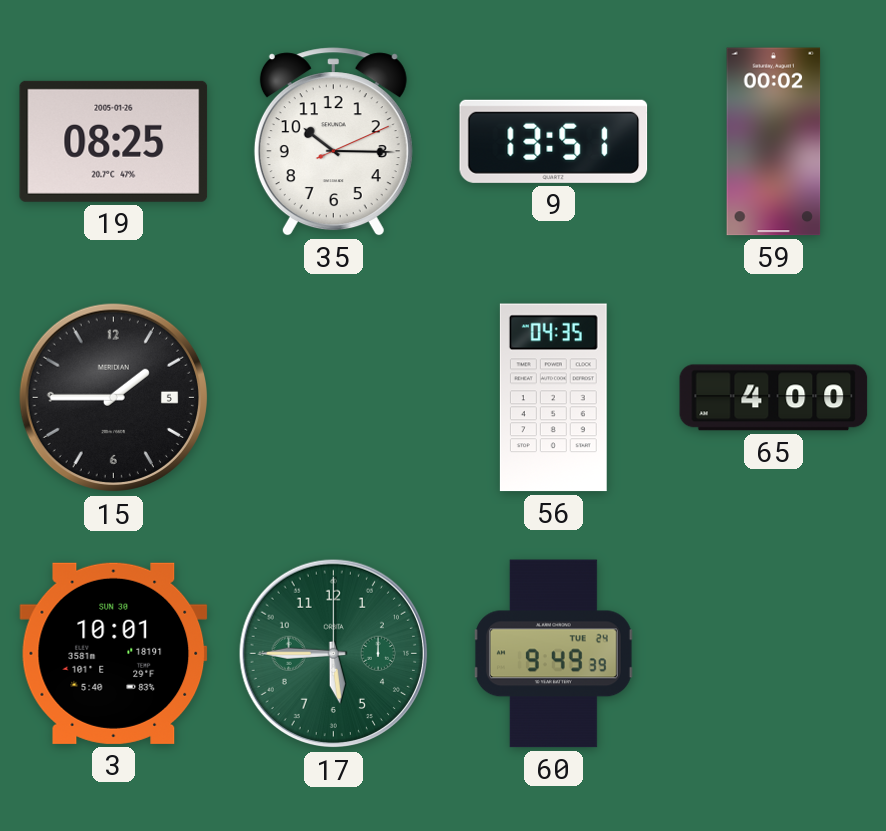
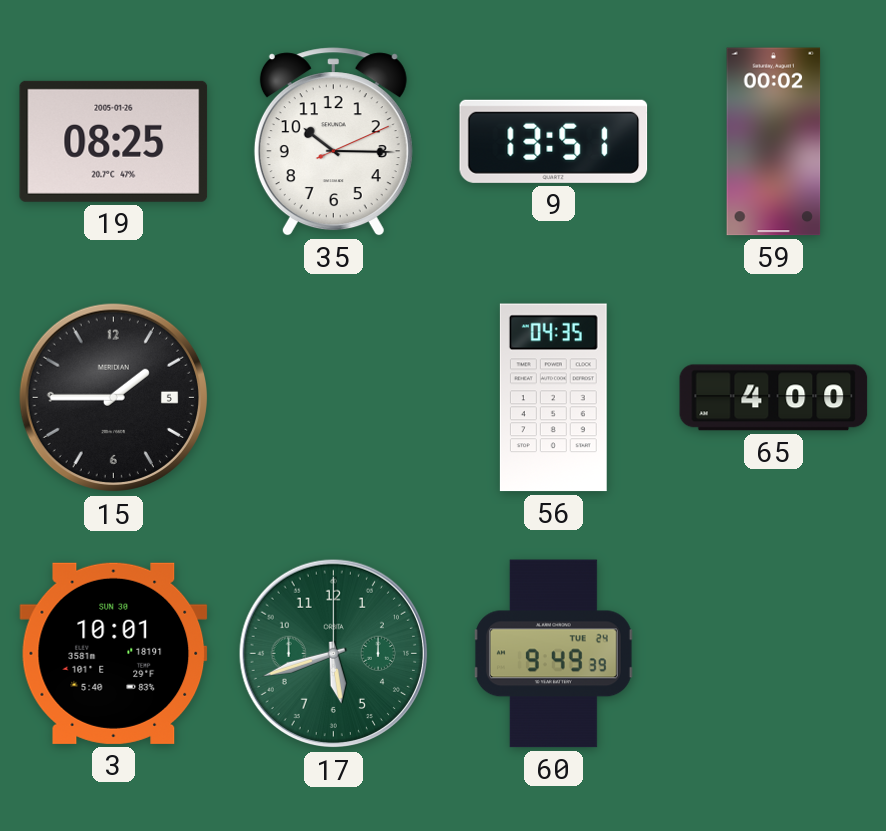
17: 5:45 -> 5:42
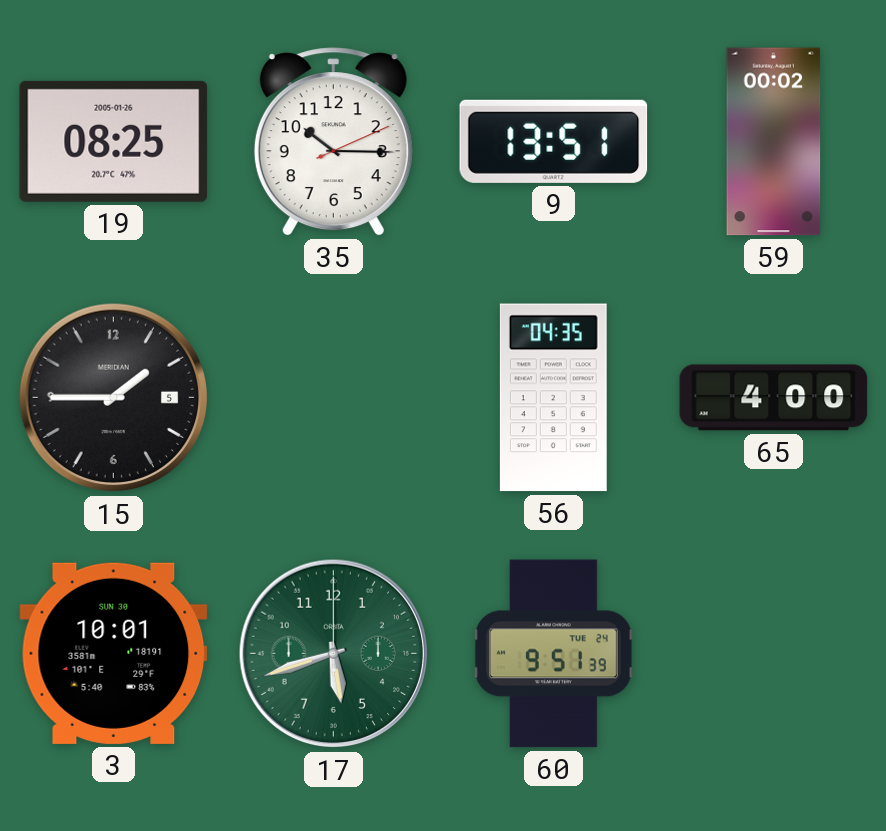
60: 9:49 -> 9:51
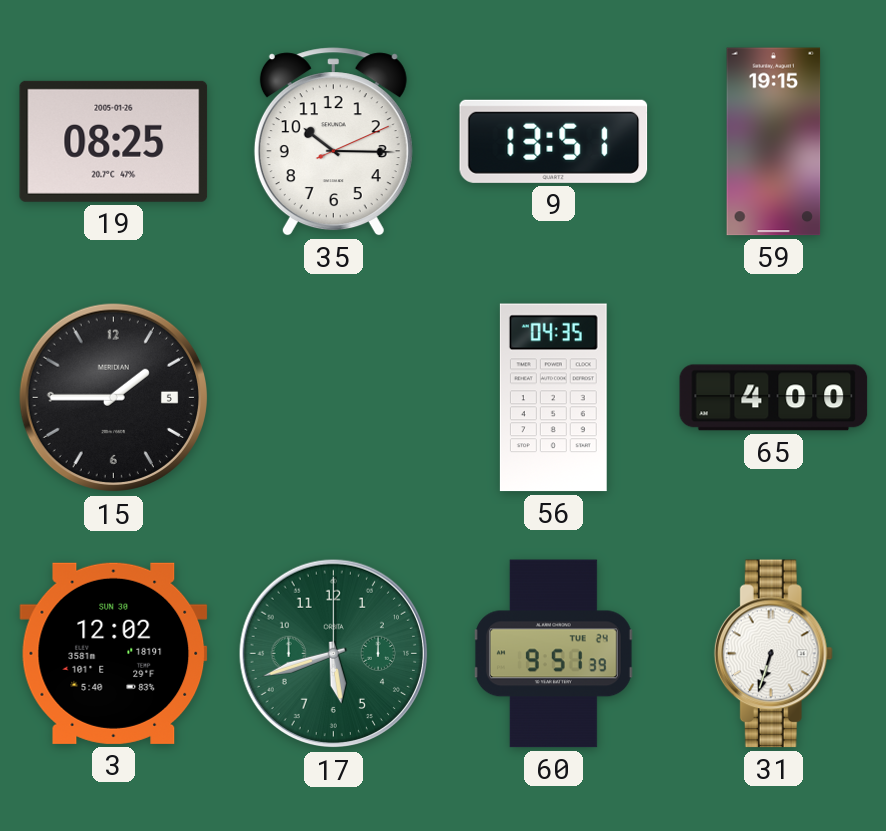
59: 00:02 -> 19:15
3: 10:01 -> 12:02
31: none -> 6:33
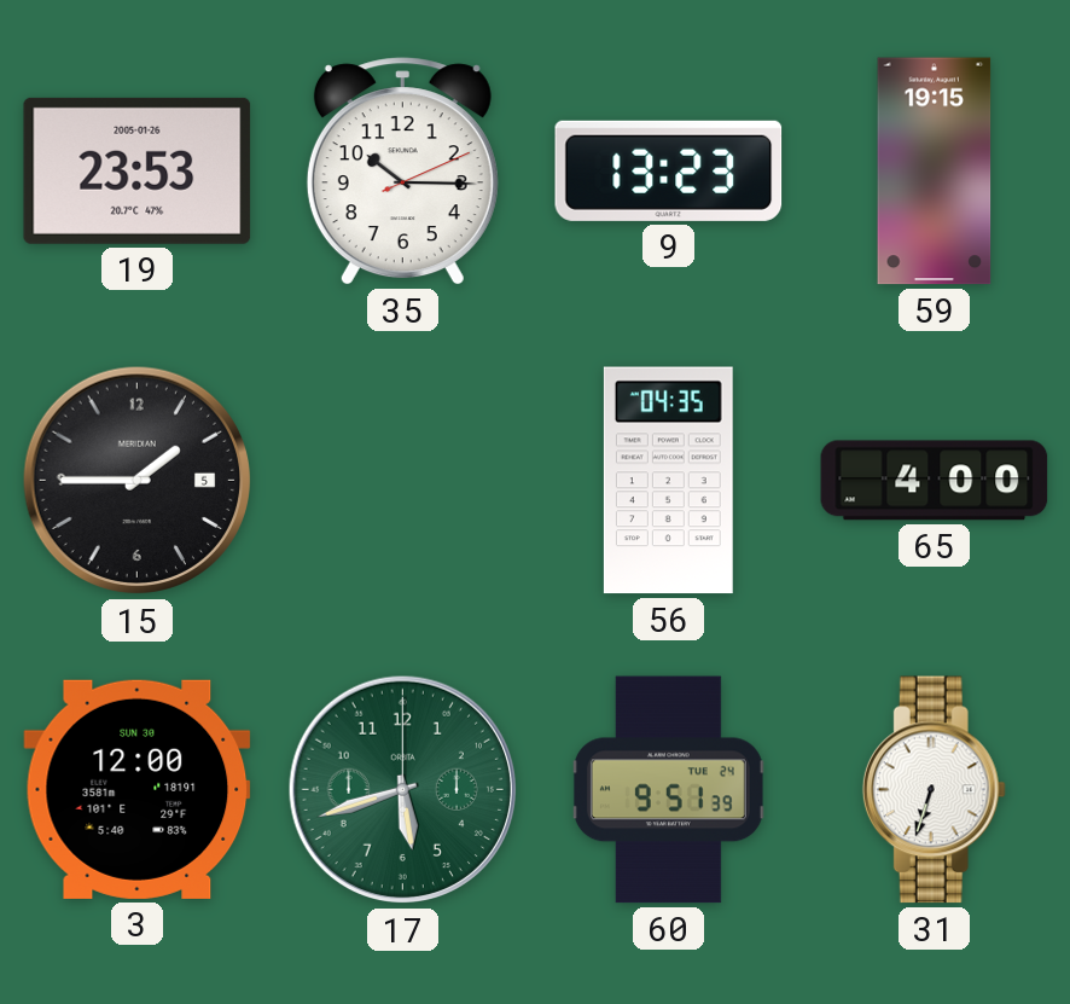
19: 08:25 -> 23:53
9: 13:51 -> 13:23
3: 12:02 -> 12:00
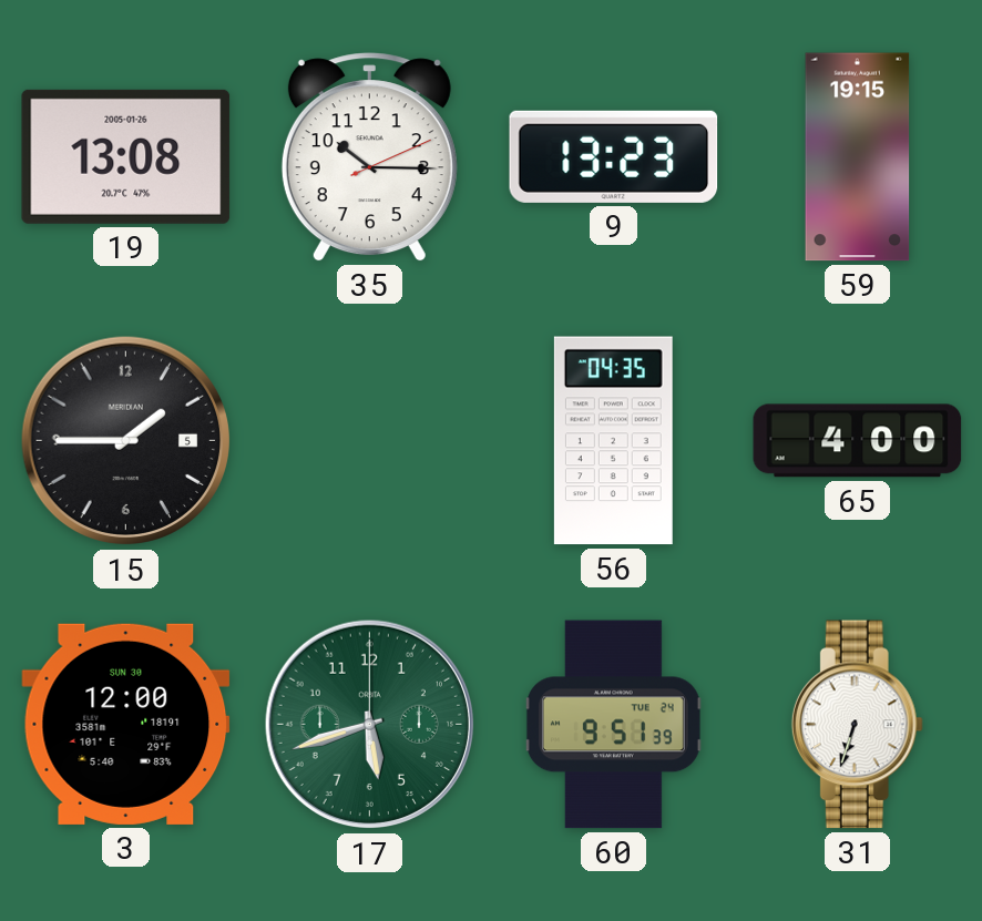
19: 23:53 -> 13:08
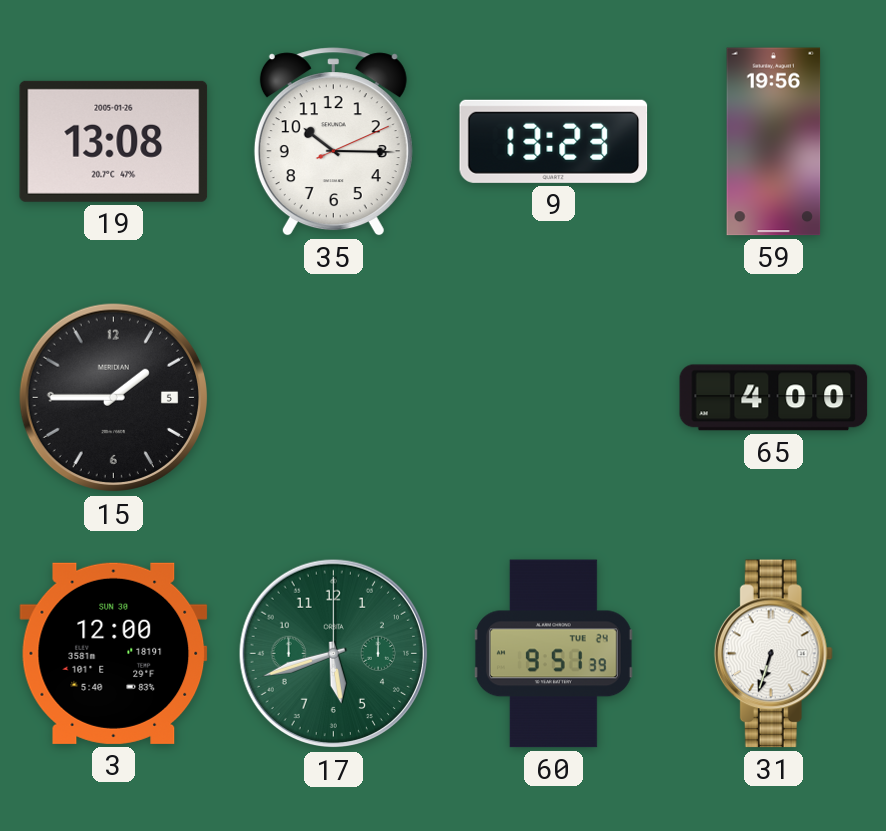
59: 19:15 -> 19:56
56: 04:35 -> none
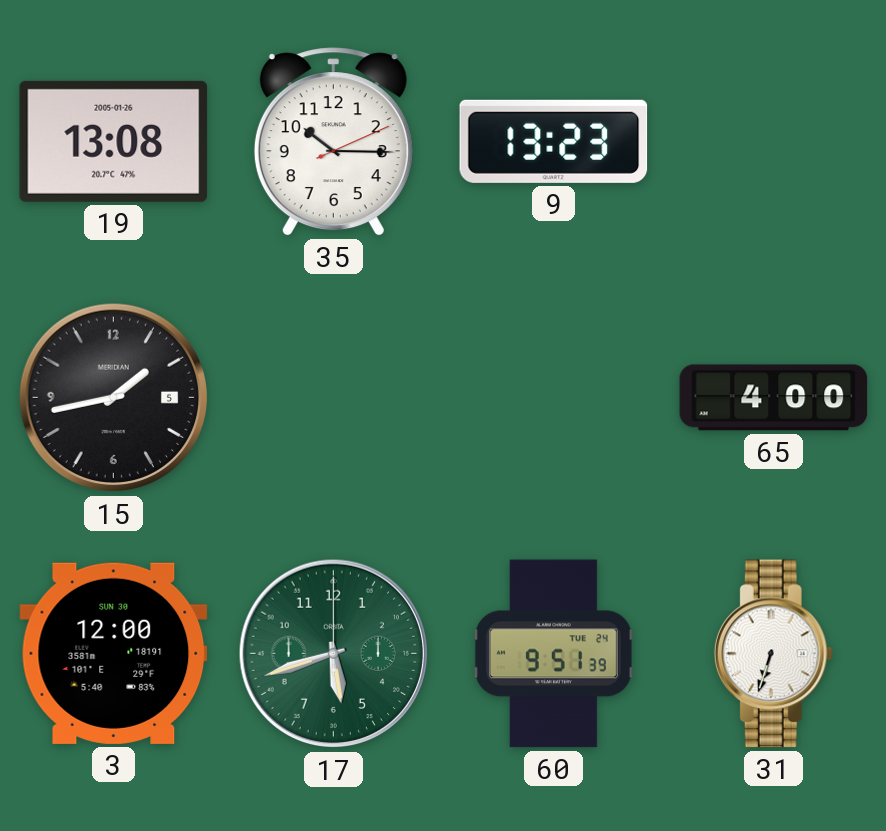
59: 19:56 -> none
15: 1:45 -> 1:43
